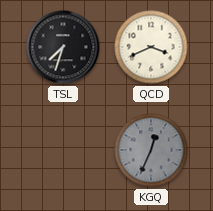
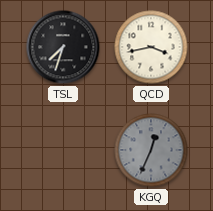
QCD: 3:41 -> 3:43
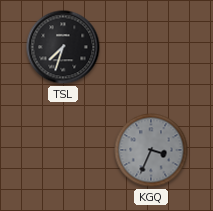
QCD: 3:43 -> none
KGQ: 12:34 -> 3:34
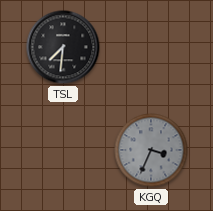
TSL: 7:33 -> 7:31
